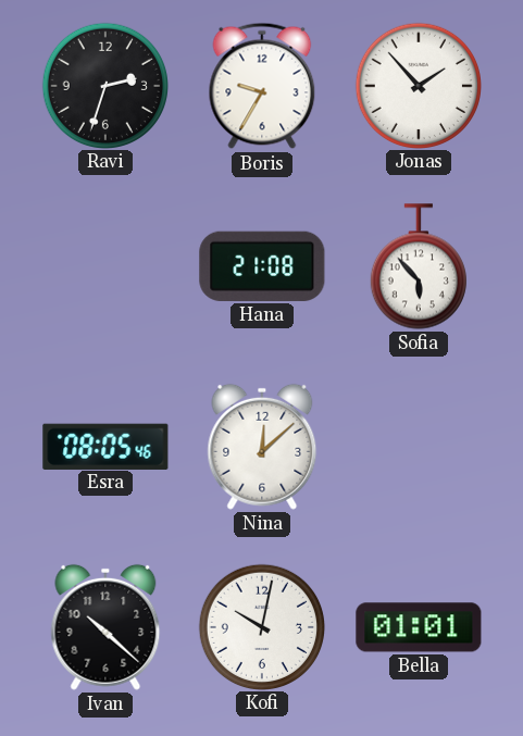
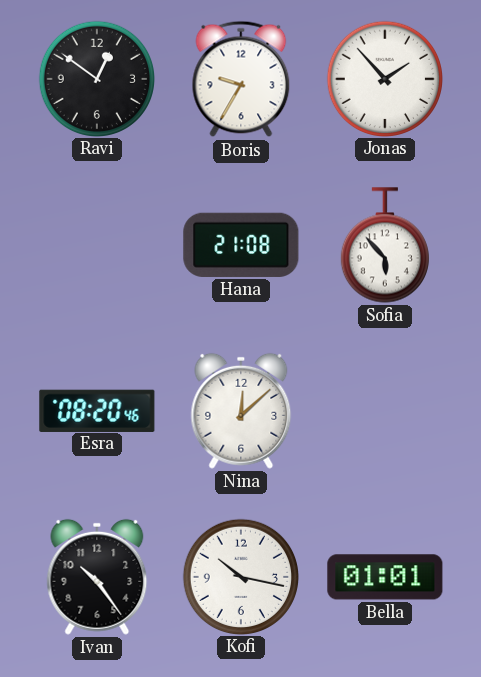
Ravi: 2:33 -> 12:51
Esra: 08:05 -> 08:20
Ivan: 10:22 -> 10:24
Kofi: 10:02 -> 10:17
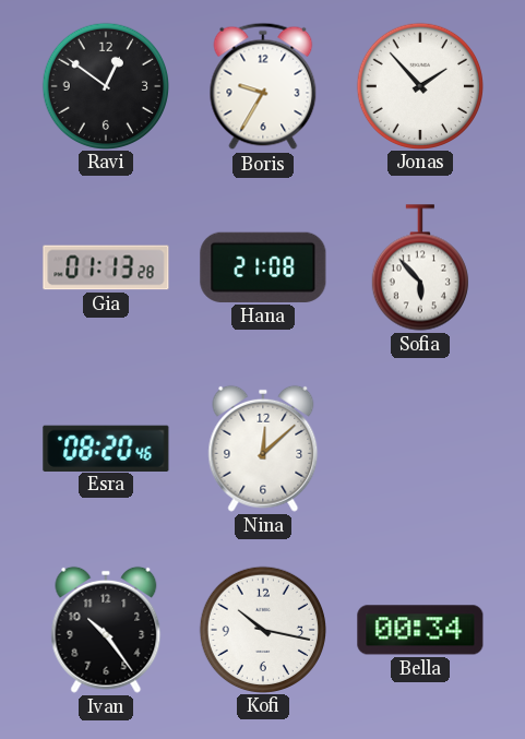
Gia: none -> 01:13
Bella: 01:01 -> 00:34
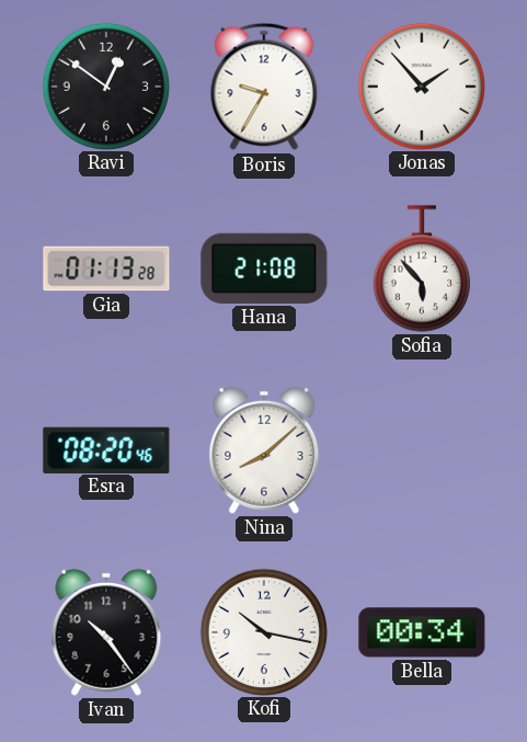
Nina: 12:08 -> 8:08
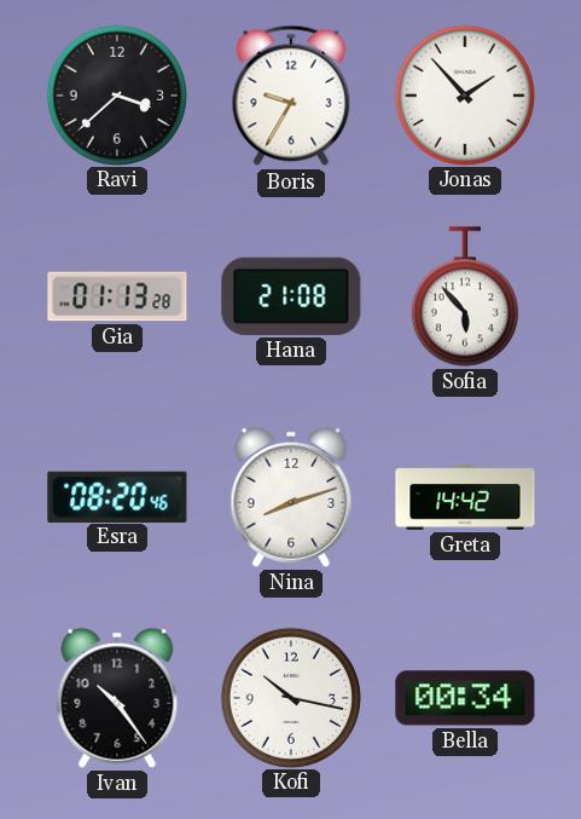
Ravi: 12:51 -> 3:38
Nina: 8:08 -> 8:12
Greta: none -> 14:42
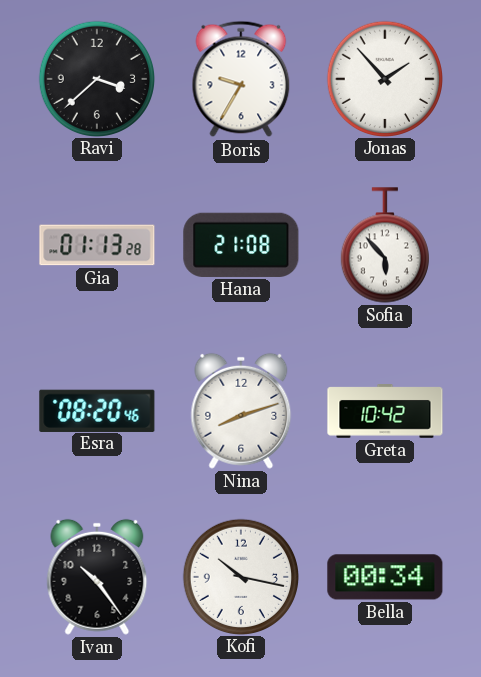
Greta: 14:42 -> 10:42
